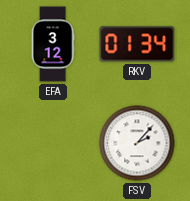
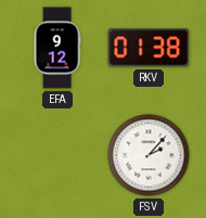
EFA: 3:12 -> 9:12
RKV: 01:34 -> 01:38
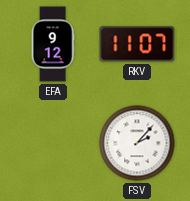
RKV: 01:38 -> 11:07
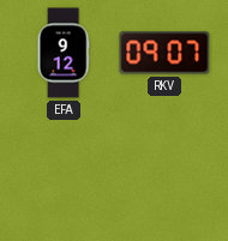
RKV: 11:07 -> 09:07
FSV: 2:07 -> none
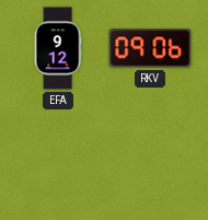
RKV: 09:07 -> 09:06
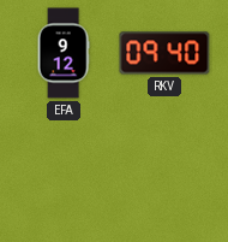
RKV: 09:06 -> 09:40
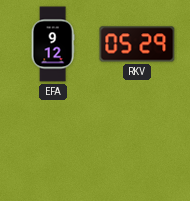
RKV: 09:40 -> 05:29
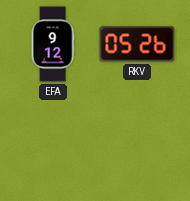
RKV: 05:29 -> 05:26
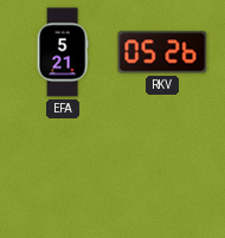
EFA: 9:12 -> 5:21
